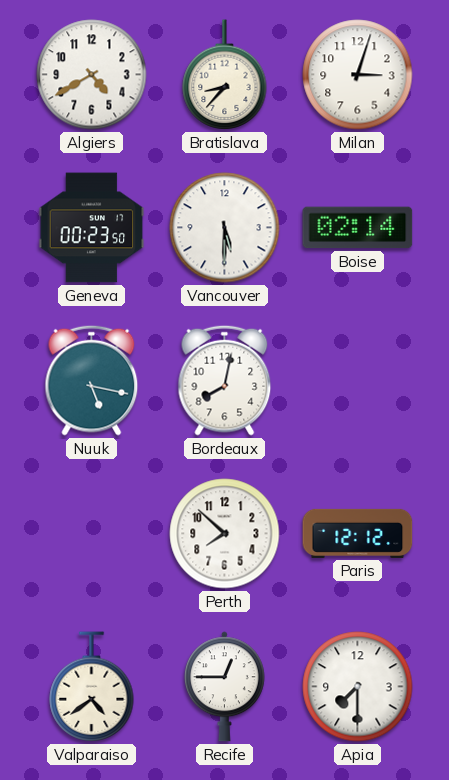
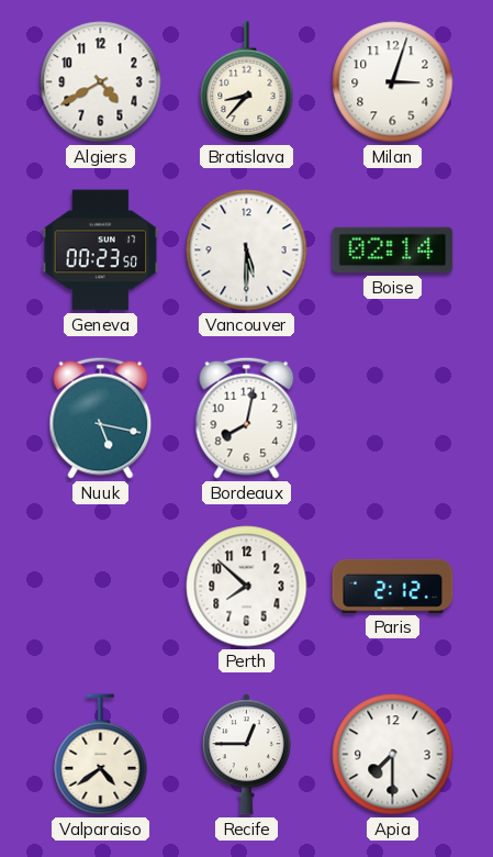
Paris: 12:12 -> 2:12
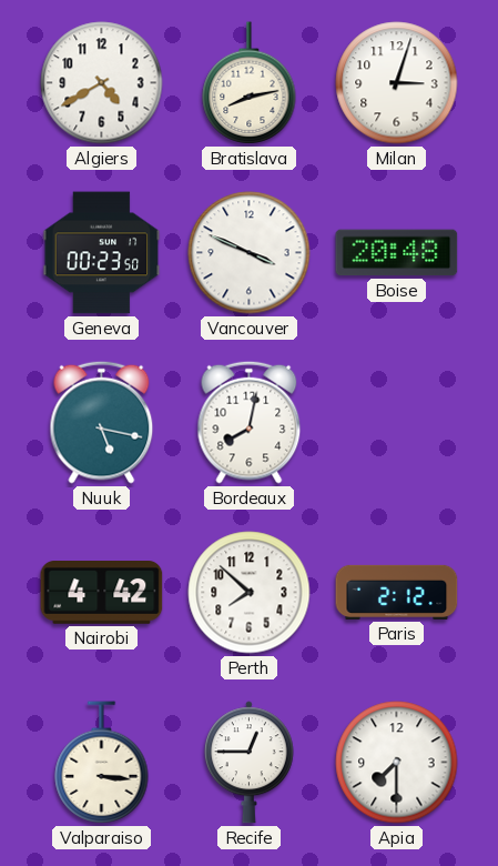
Bratislava: 8:37 -> 8:13
Vancouver: 5:30 -> 3:49
Boise: 02:14 -> 20:48
Nairobi: none -> 4:42
Valparaiso: 4:39 -> 3:16
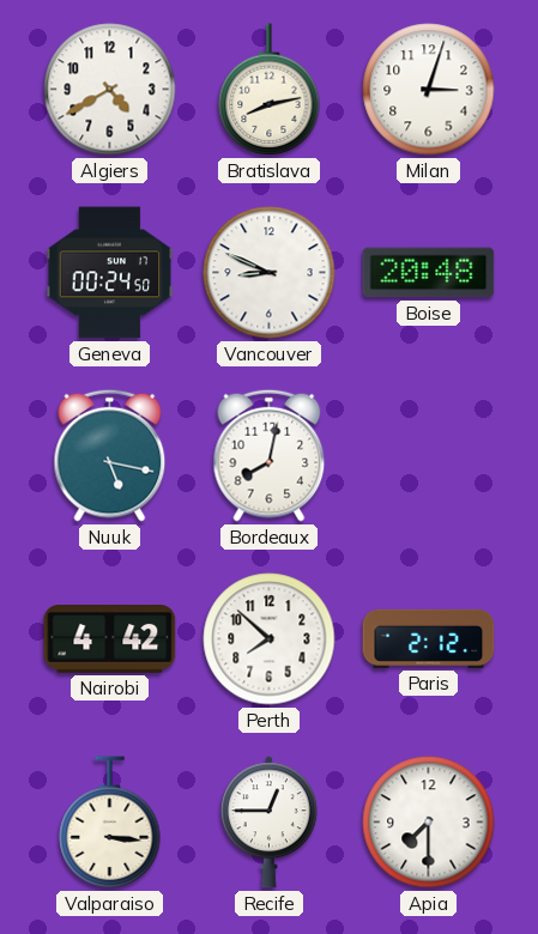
Geneva: 00:23 -> 00:24
Vancouver: 3:49 -> 8:49
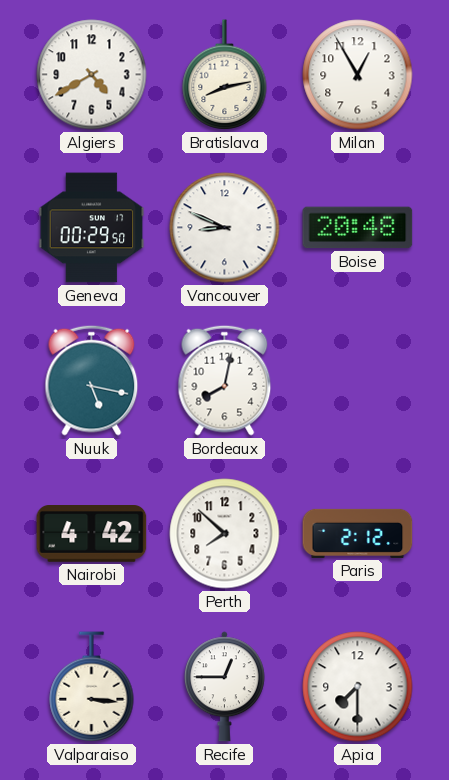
Milan: 3:03 -> 12:55
Geneva: 00:24 -> 00:29
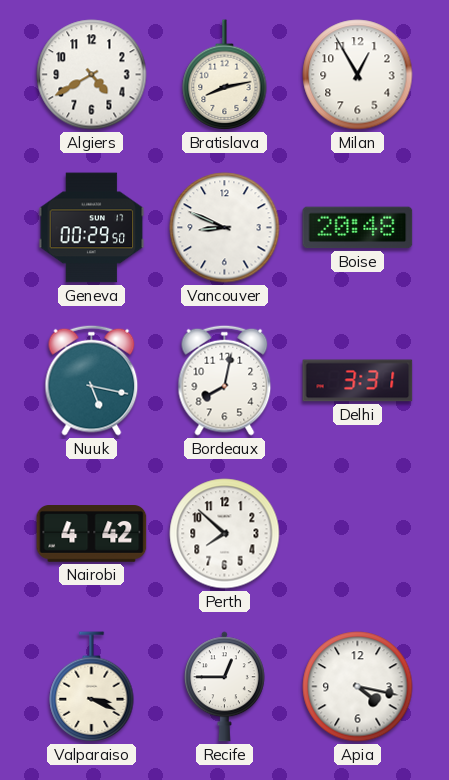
Delhi: none -> 3:31
Paris: 2:12 -> none
Valparaiso: 3:16 -> 3:19
Apia: 7:30 -> 4:17
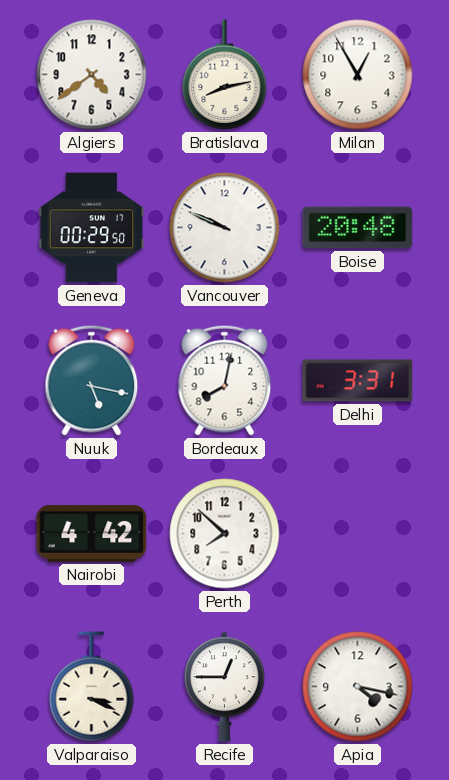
Algiers: 4:40 -> 4:39
Vancouver: 8:49 -> 9:49
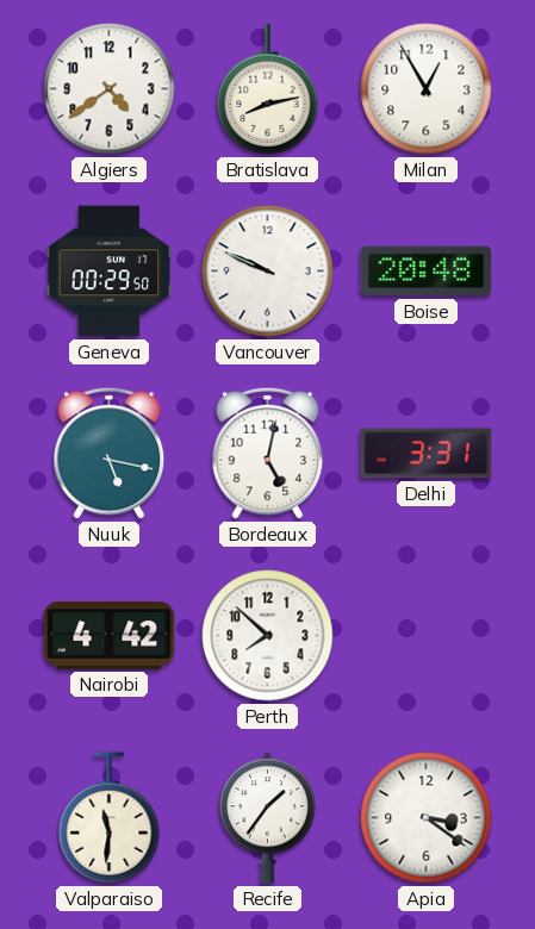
Bordeaux: 8:02 -> 5:02
Valparaiso: 3:19 -> 11:31
Recife: 12:45 -> 1:36
Apia: 4:17 -> 3:21
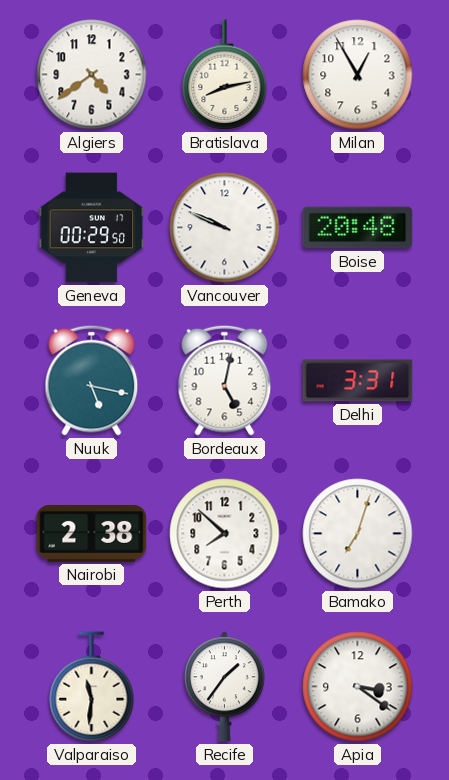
Nairobi: 4:42 -> 2:38
Bamako: none -> 7:03
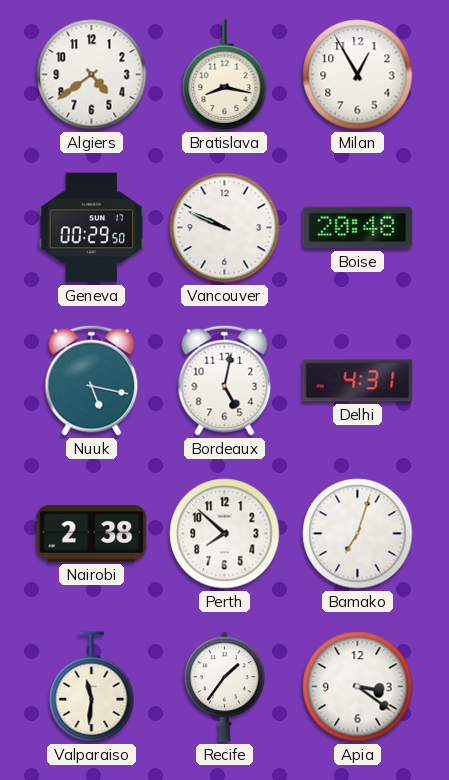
Bratislava: 8:13 -> 8:17
Delhi: 3:31 -> 4:31
